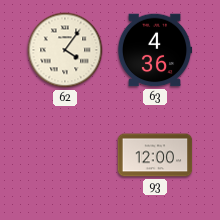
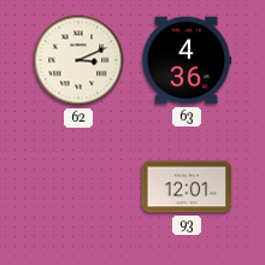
62: 4:06 -> 3:11
93: 12:00 -> 12:01
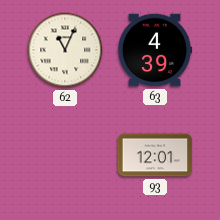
62: 3:11 -> 11:04
63: 4:36 -> 4:39
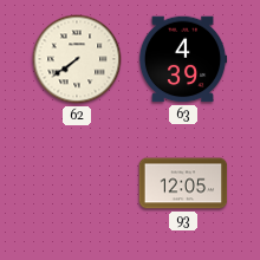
62: 11:04 -> 7:39
93: 12:01 -> 12:05
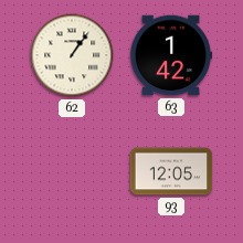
62: 7:39 -> 1:06
63: 4:39 -> 1:42
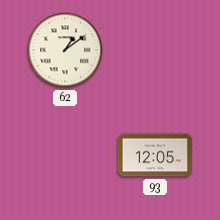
62: 1:06 -> 1:09
63: 1:42 -> none
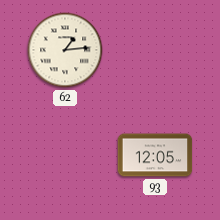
62: 1:09 -> 1:14
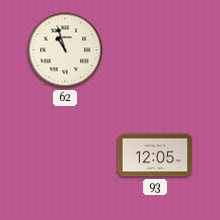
62: 1:14 -> 10:57
